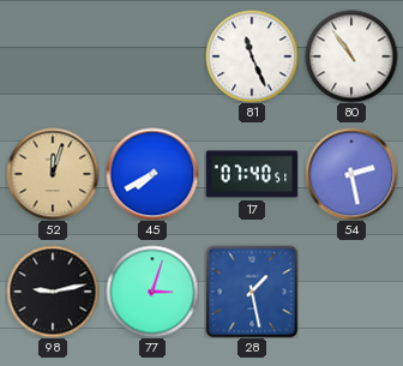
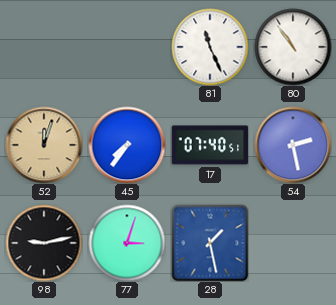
45: 7:40 -> 7:36
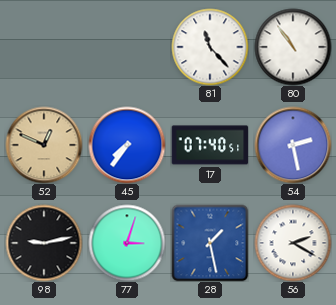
81: 11:26 -> 11:23
52: 12:03 -> 12:49
56: none -> 2:20
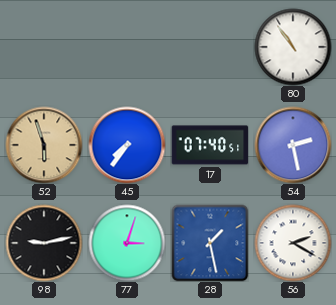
81: 11:23 -> none
52: 12:49 -> 5:57
